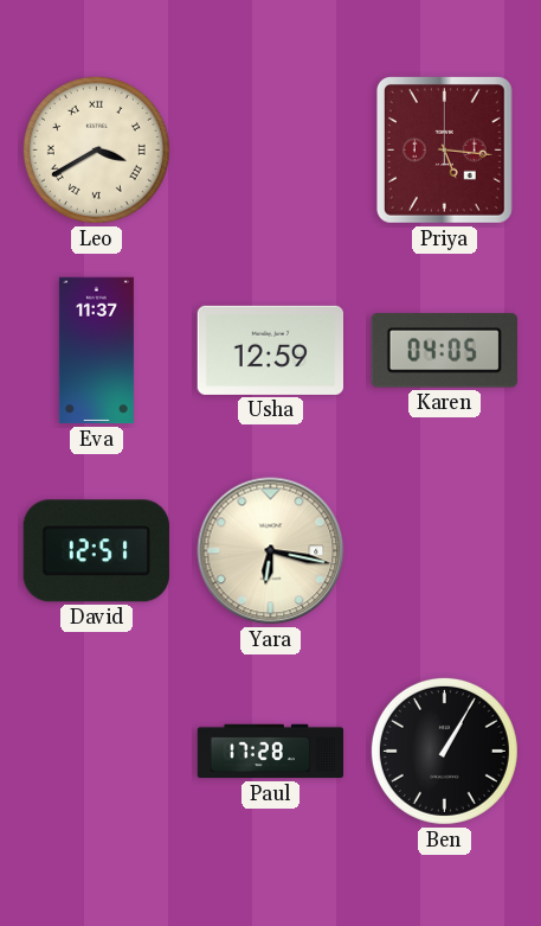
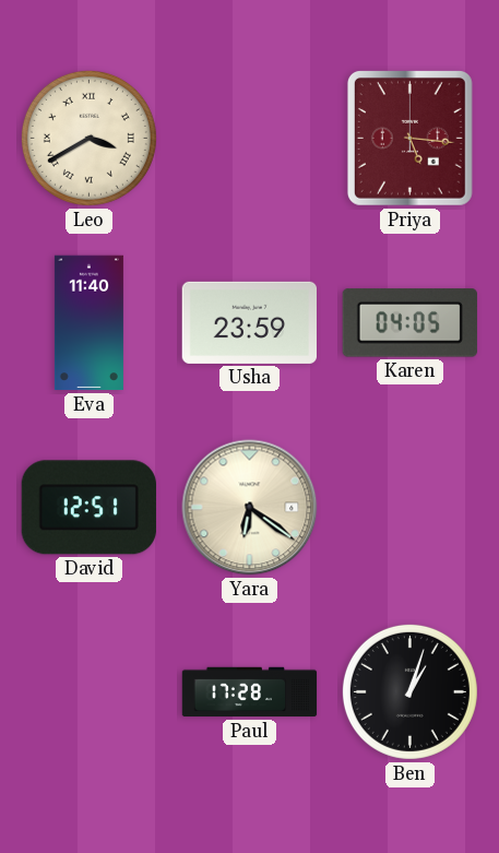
Eva: 11:37 -> 11:40
Usha: 12:59 -> 23:59
Yara: 6:17 -> 6:21
Ben: 1:05 -> 1:03
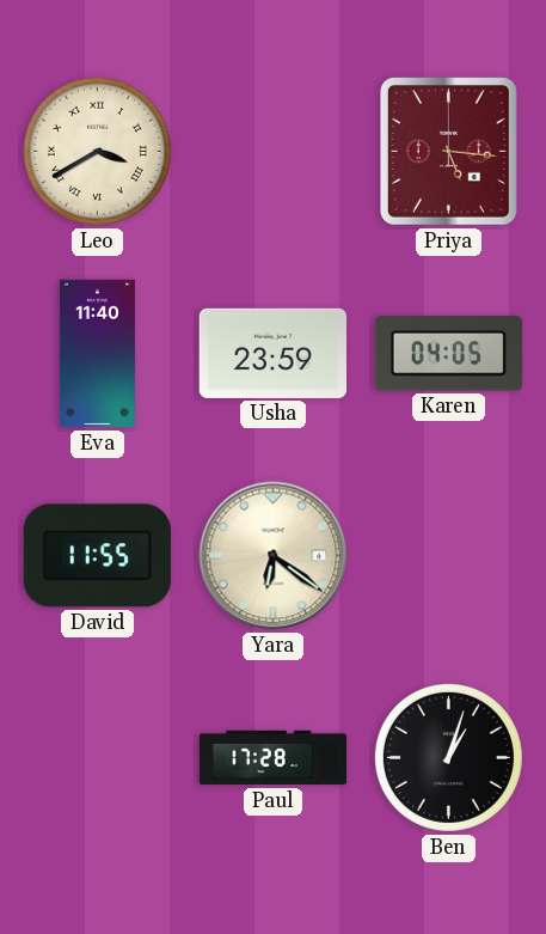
David: 12:51 -> 11:55
